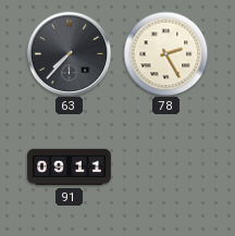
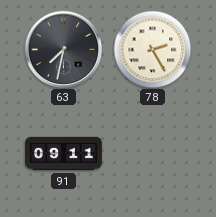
63: 7:37 -> 7:32
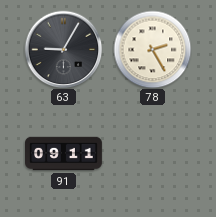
63: 7:32 -> 9:05
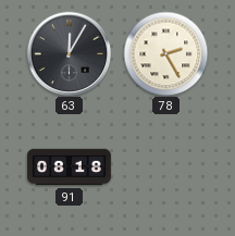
63: 9:05 -> 12:05
91: 09:11 -> 08:18
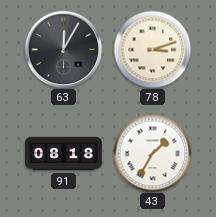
78: 2:25 -> 3:12
43: none -> 1:35
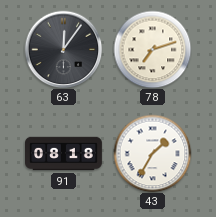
63: 12:05 -> 12:06
78: 3:12 -> 7:12
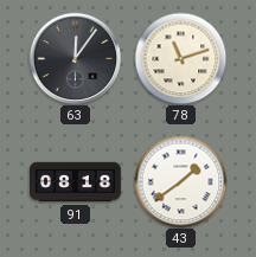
78: 7:12 -> 11:12
43: 1:35 -> 1:39
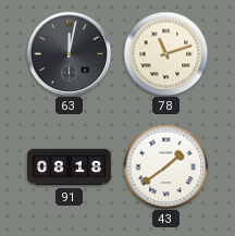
63: 12:06 -> 12:02
